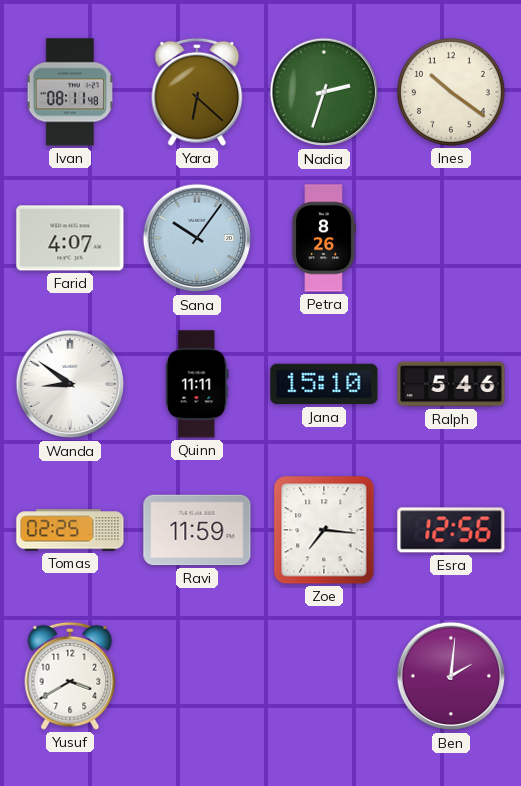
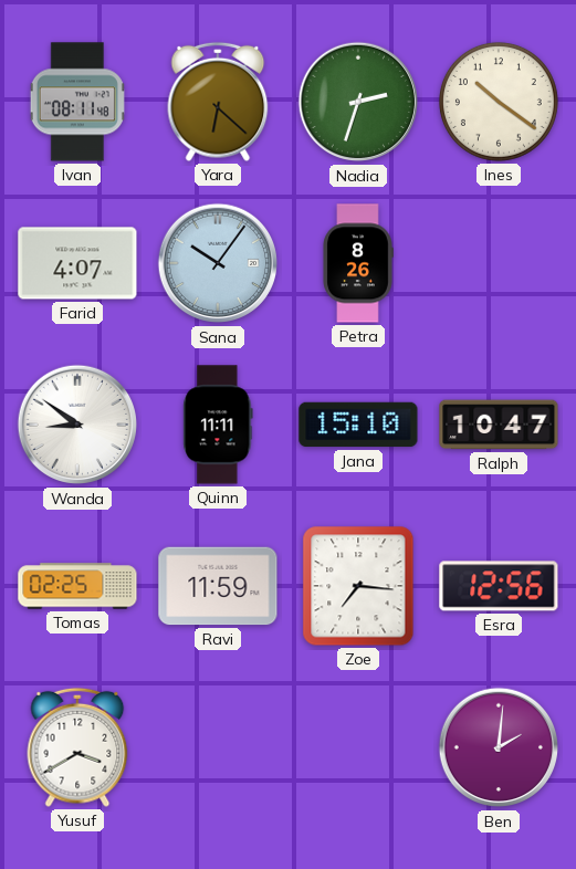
Ralph: 5:46 -> 10:47
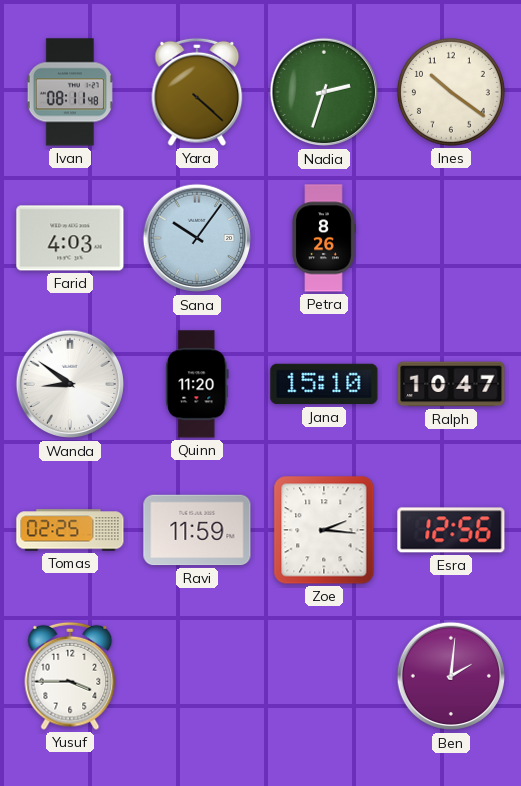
Yara: 6:22 -> 4:22
Farid: 4:07 -> 4:03
Quinn: 11:11 -> 11:20
Zoe: 7:16 -> 2:16
Yusuf: 3:40 -> 3:45
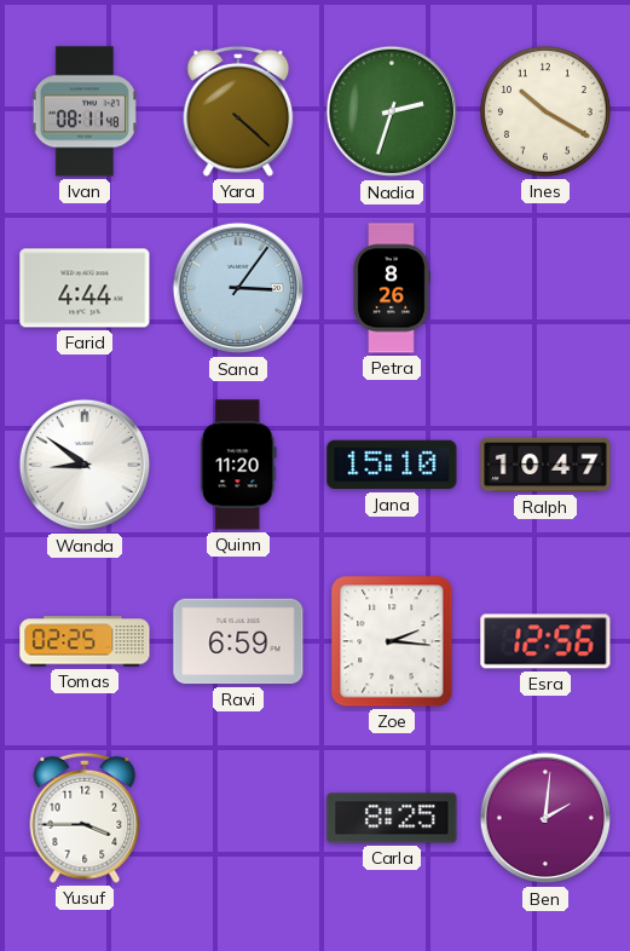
Ines: 10:21 -> 10:20
Farid: 4:03 -> 4:44
Sana: 10:06 -> 3:06
Ravi: 11:59 -> 6:59
Carla: none -> 8:25
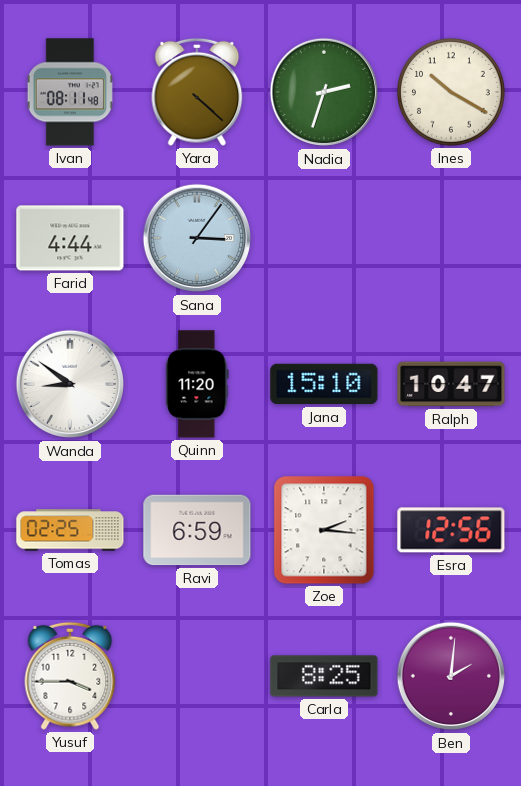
Petra: 8:26 -> none
